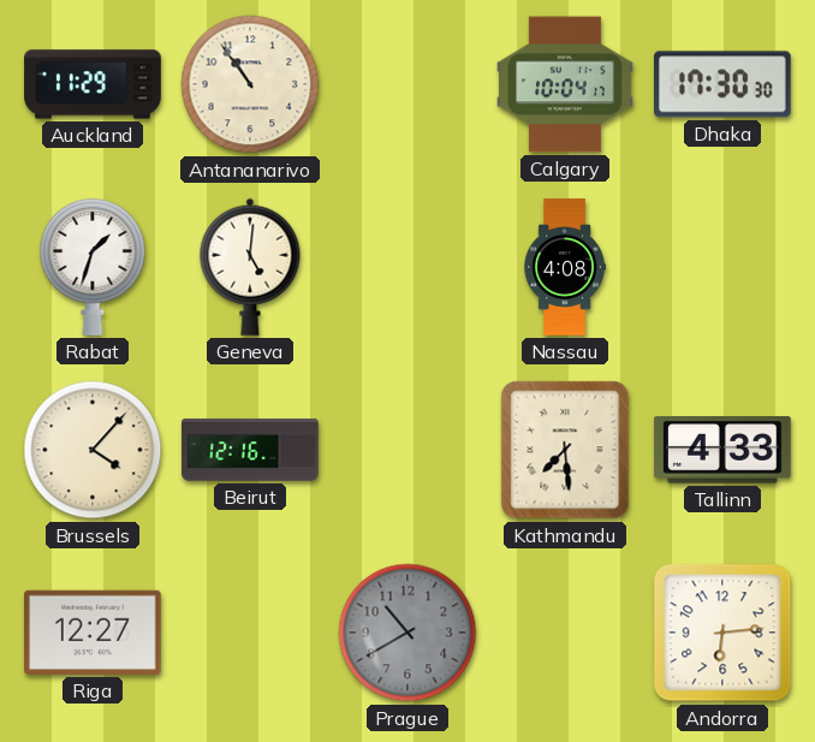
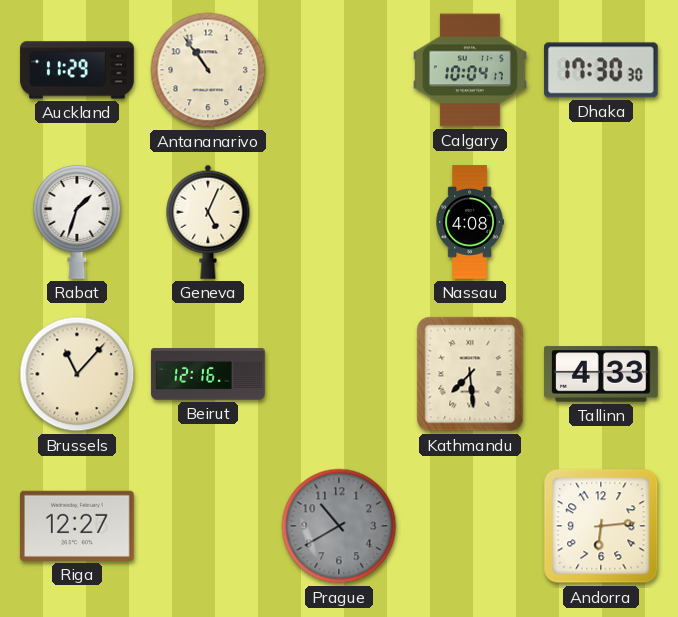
Geneva: 5:01 -> 5:04
Brussels: 4:07 -> 11:07
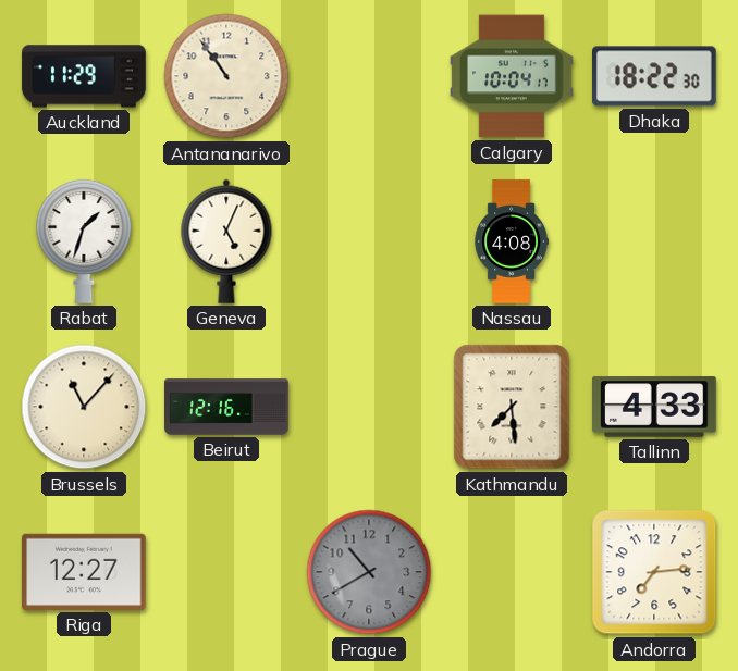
Dhaka: 17:30 -> 18:22
Andorra: 6:14 -> 7:14
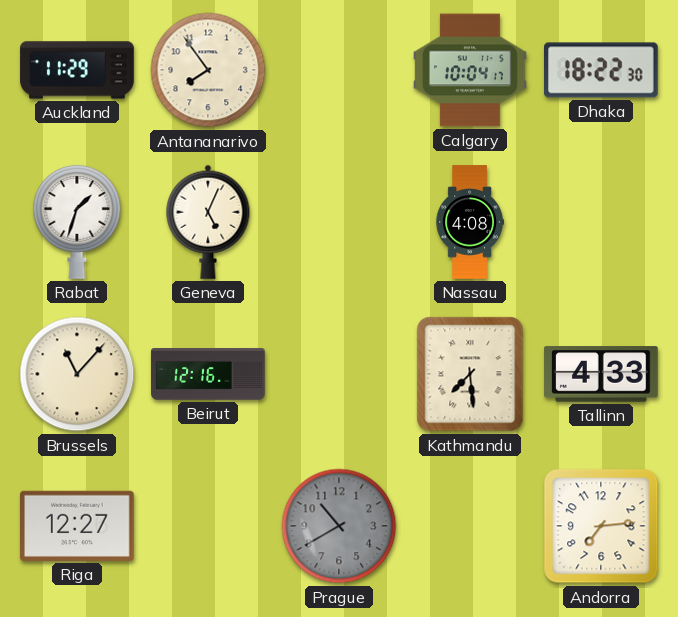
Antananarivo: 10:54 -> 7:54
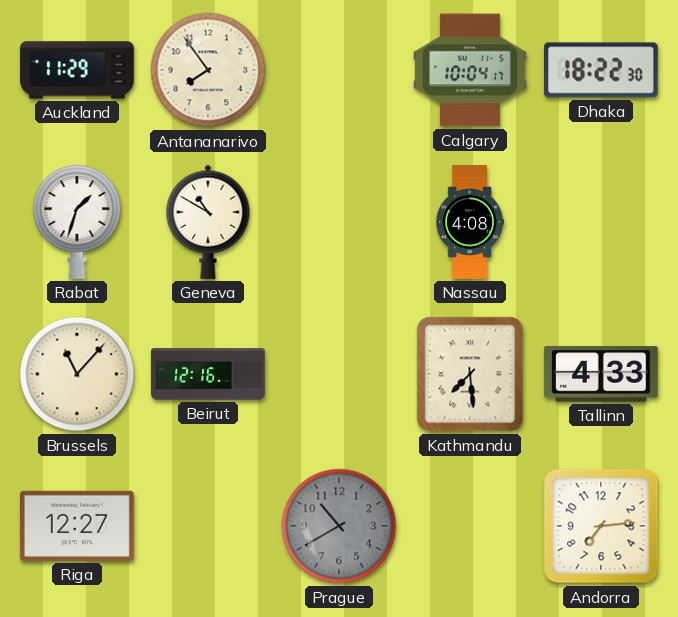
Geneva: 5:04 -> 10:50
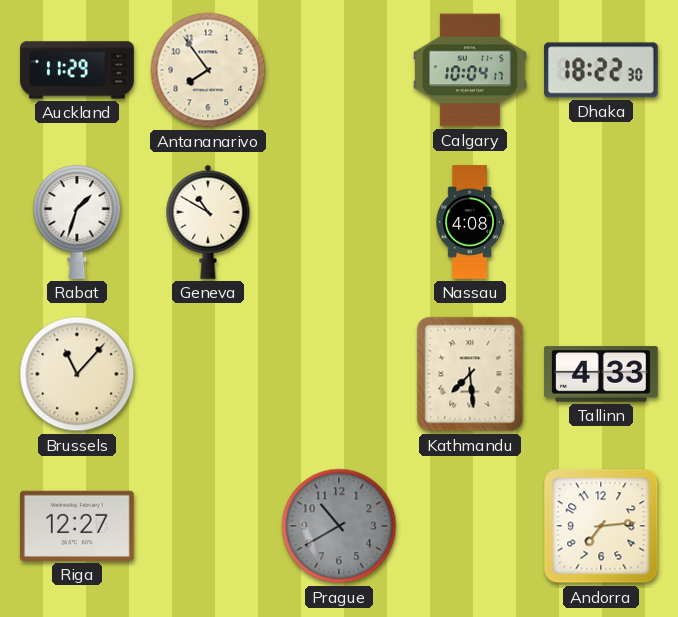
Beirut: 12:16 -> none
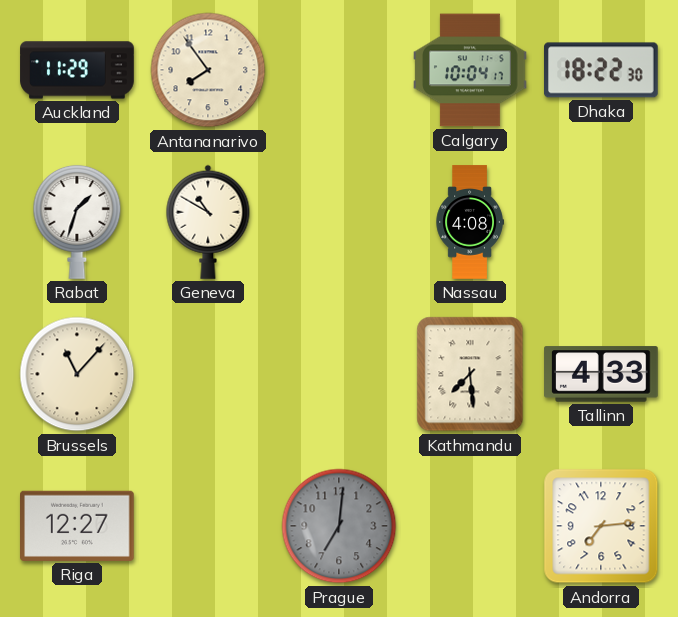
Prague: 10:40 -> 7:01
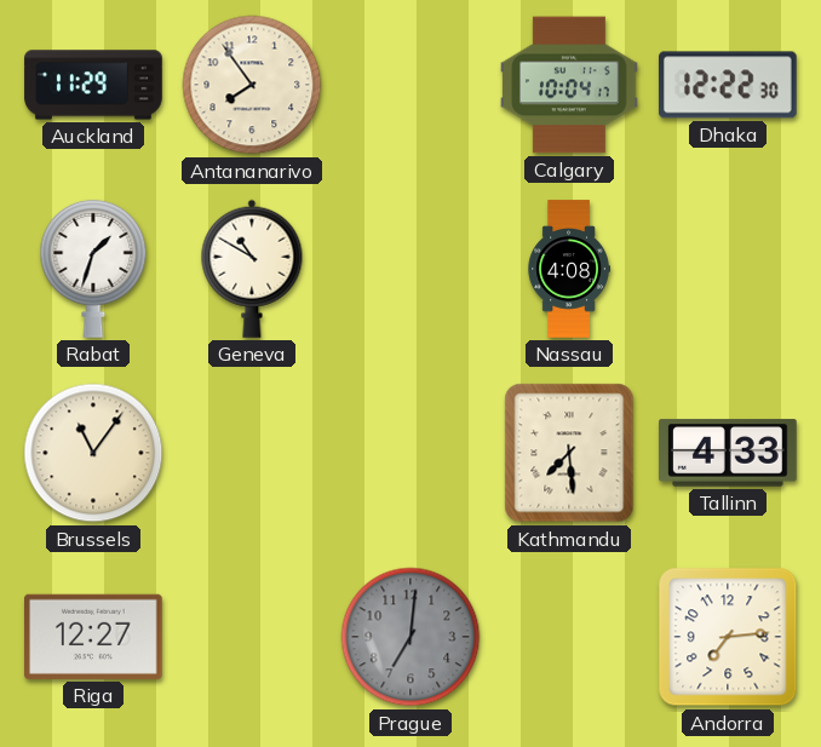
Dhaka: 18:22 -> 12:22
Brussels: 11:07 -> 11:06
